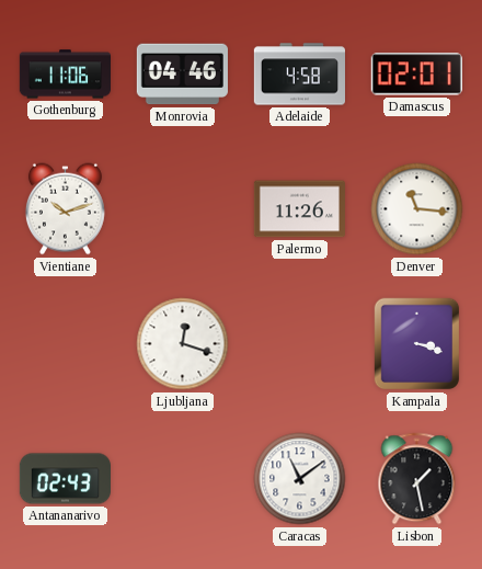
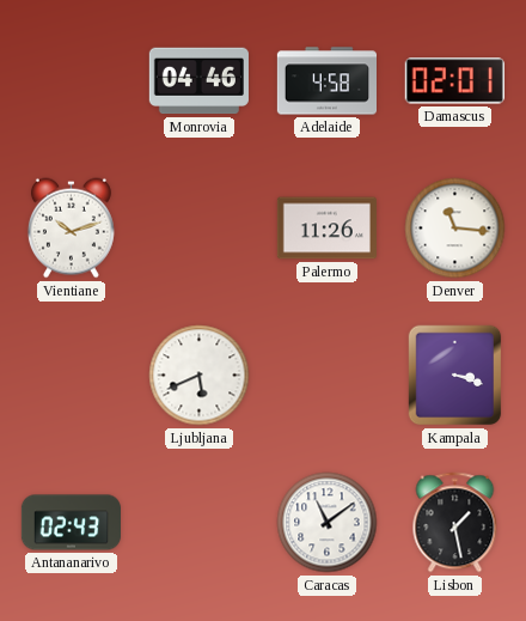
Gothenburg: 11:06 -> none
Ljubljana: 12:18 -> 5:41
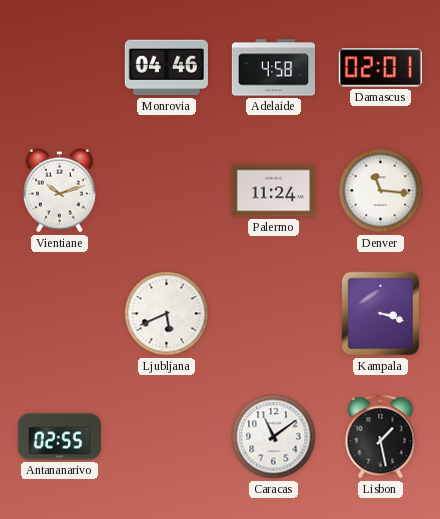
Palermo: 11:26 -> 11:24
Antananarivo: 02:43 -> 02:55
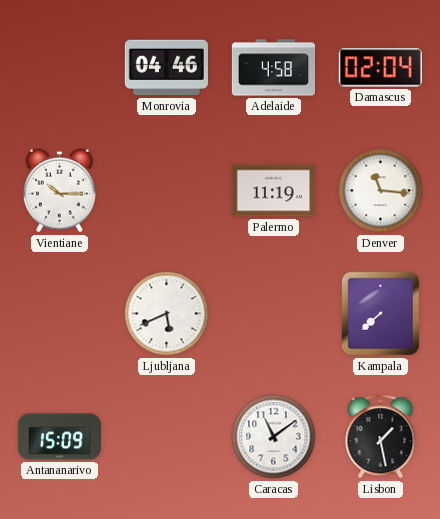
Damascus: 02:01 -> 02:04
Vientiane: 10:12 -> 10:15
Palermo: 11:24 -> 11:19
Kampala: 3:18 -> 7:38
Antananarivo: 02:55 -> 15:09
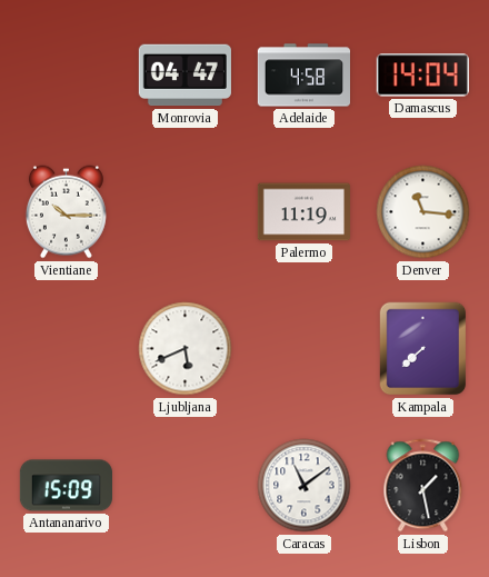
Monrovia: 04:46 -> 04:47
Damascus: 02:04 -> 14:04
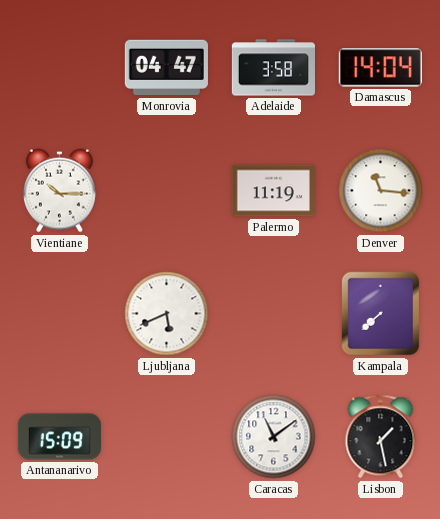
Adelaide: 4:58 -> 3:58
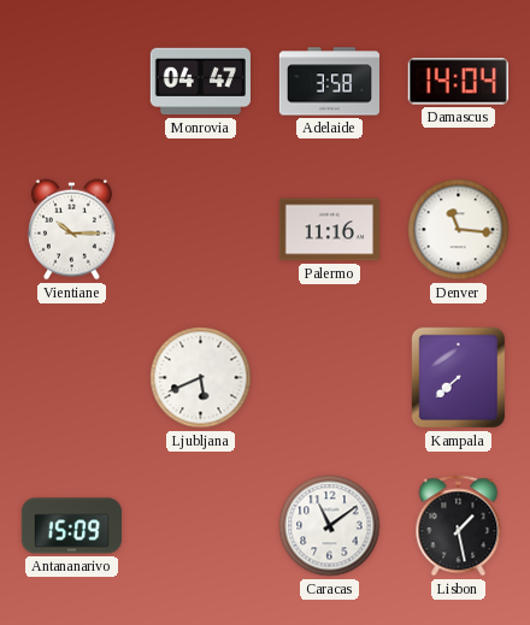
Palermo: 11:19 -> 11:16
